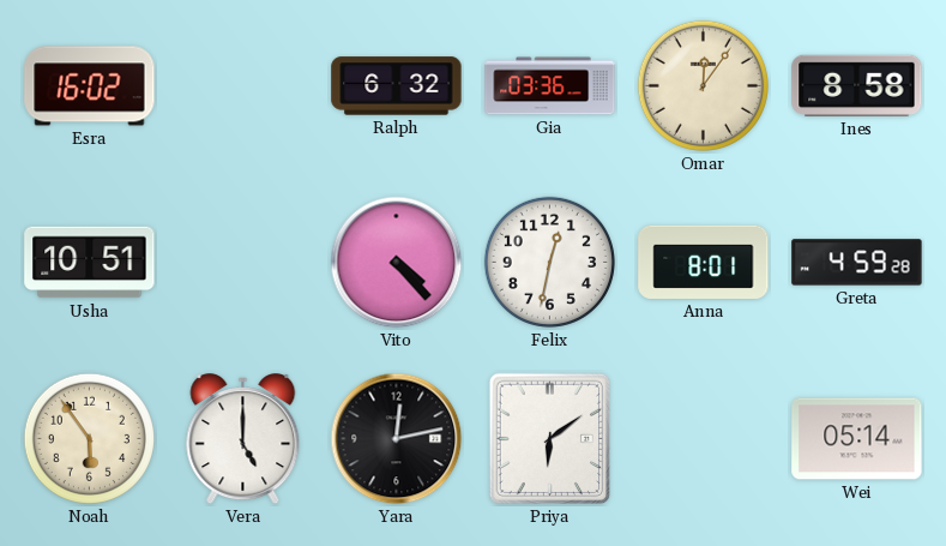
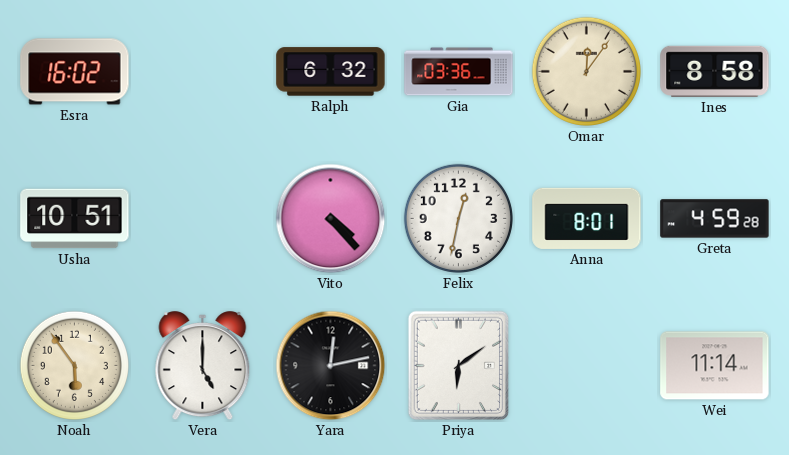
Wei: 05:14 -> 11:14
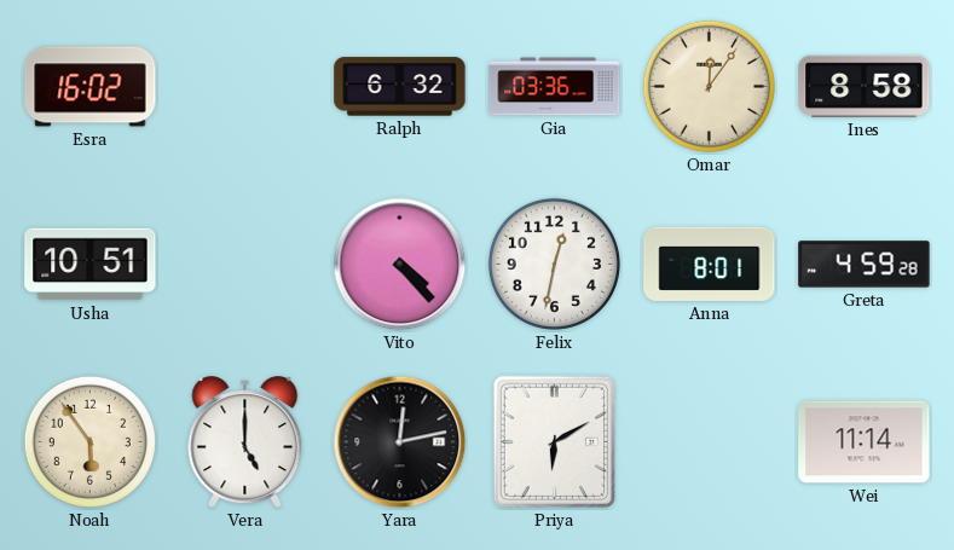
Priya: 6:09 -> 6:10
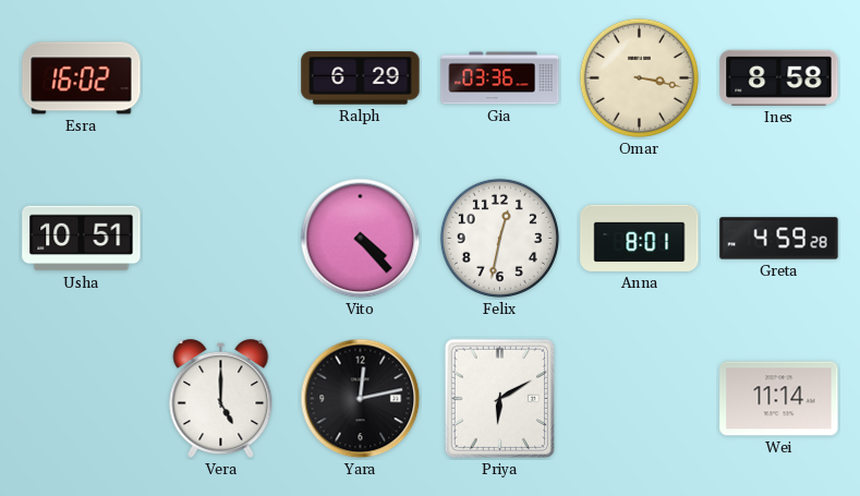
Ralph: 6:32 -> 6:29
Omar: 12:06 -> 3:17
Noah: 5:54 -> none
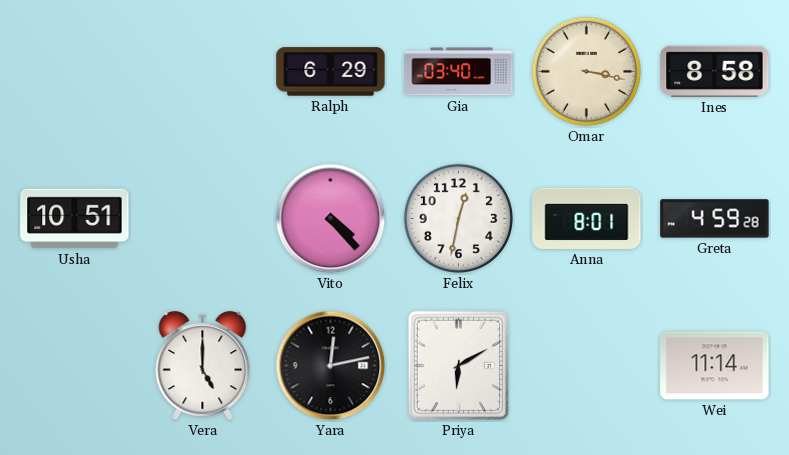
Esra: 16:02 -> none
Gia: 03:36 -> 03:40
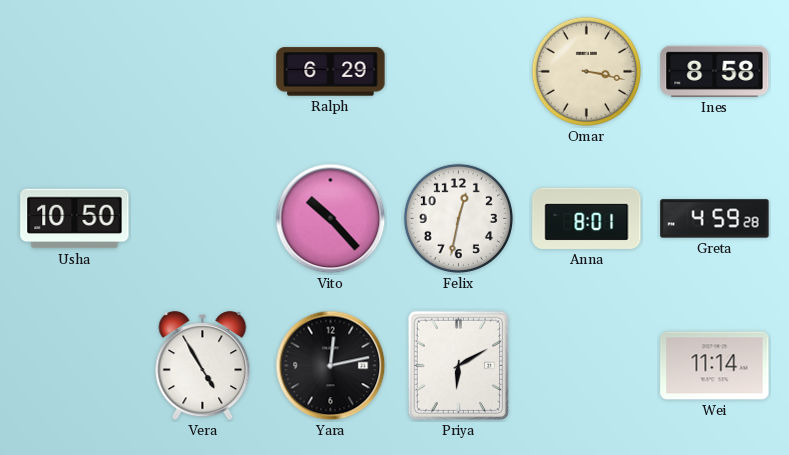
Gia: 03:40 -> none
Usha: 10:51 -> 10:50
Vito: 4:23 -> 10:23
Vera: 5:00 -> 4:55
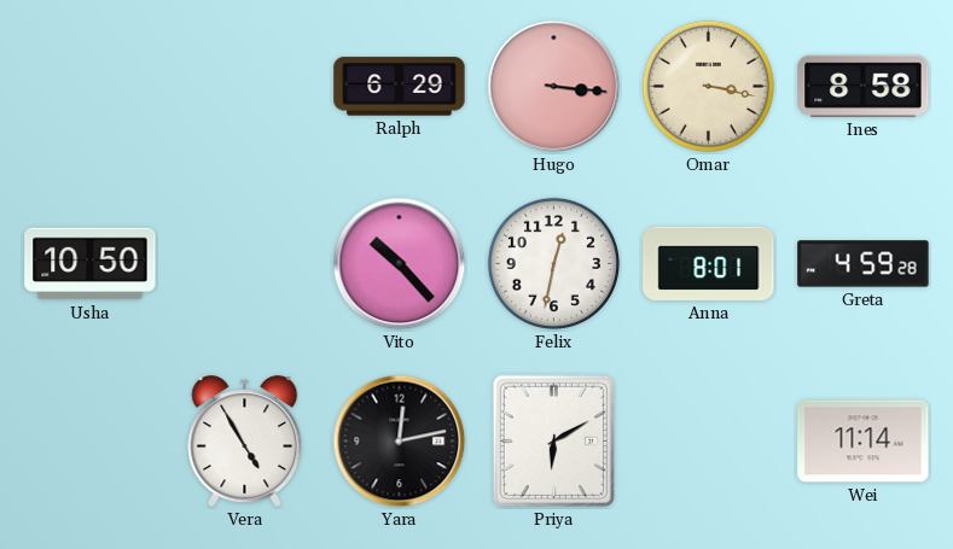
Hugo: none -> 3:16
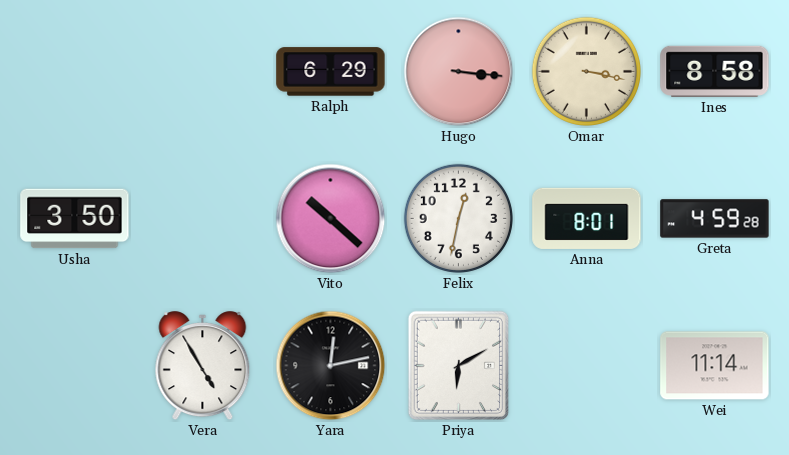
Usha: 10:50 -> 3:50
Vito: 10:23 -> 10:22
